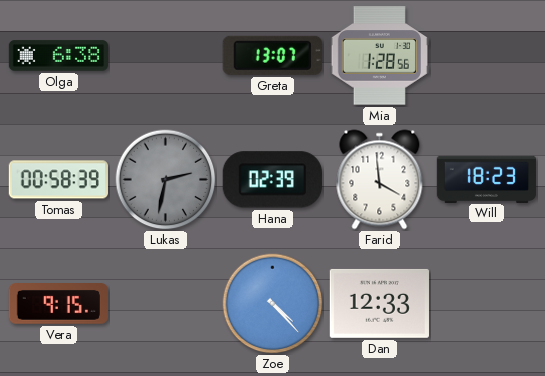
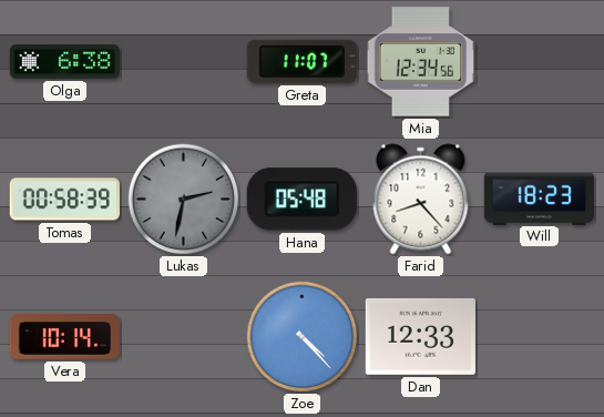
Greta: 13:07 -> 11:07
Mia: 1:28 -> 12:34
Hana: 02:39 -> 05:48
Farid: 3:59 -> 8:23
Vera: 9:15 -> 10:14
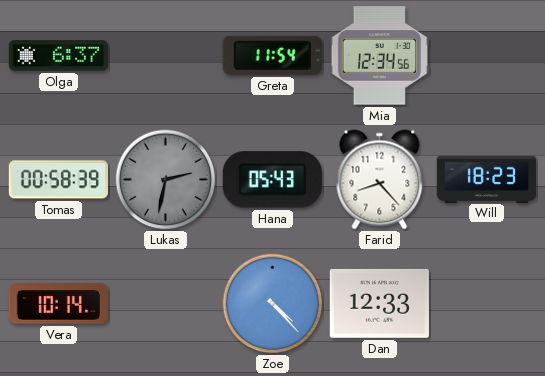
Olga: 6:38 -> 6:37
Greta: 11:07 -> 11:54
Hana: 05:48 -> 05:43
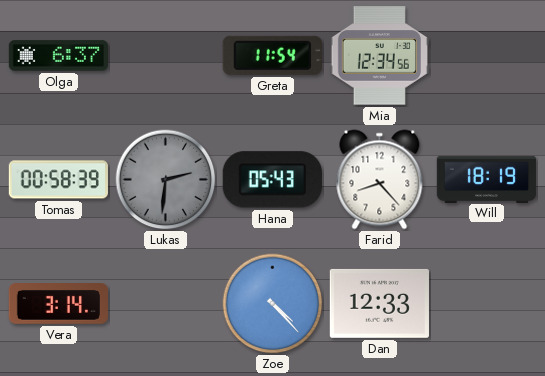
Lukas: 2:32 -> 2:31
Will: 18:23 -> 18:19
Vera: 10:14 -> 3:14
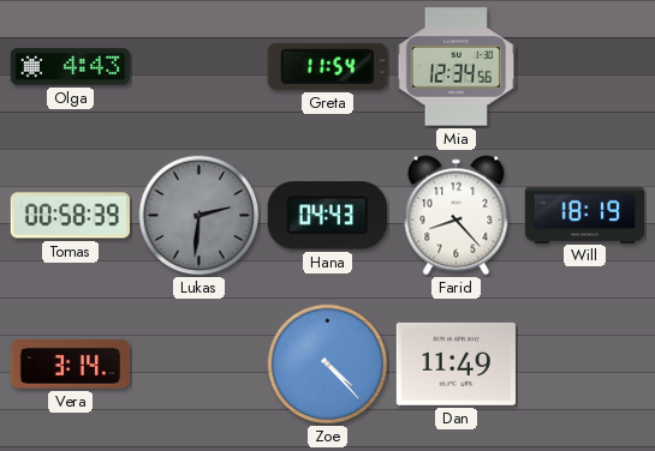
Olga: 6:37 -> 4:43
Hana: 05:43 -> 04:43
Dan: 12:33 -> 11:49
